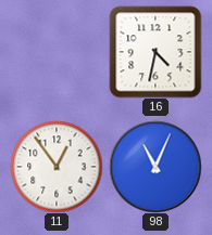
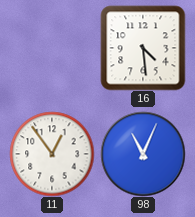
16: 4:32 -> 4:29
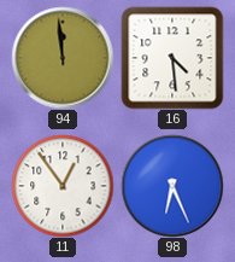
94: none -> 11:59
98: 11:04 -> 6:26
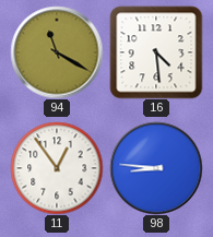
94: 11:59 -> 11:20
98: 6:26 -> 8:46
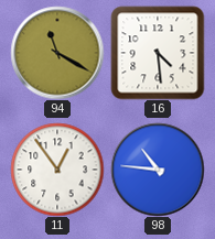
98: 8:46 -> 10:46
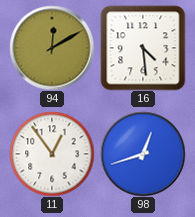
94: 11:20 -> 12:10
98: 10:46 -> 12:42
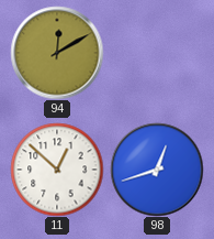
16: 4:29 -> none
11: 12:54 -> 12:52
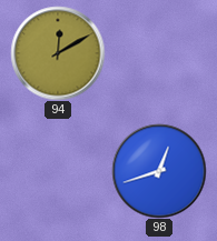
11: 12:52 -> none
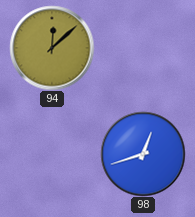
94: 12:10 -> 12:08
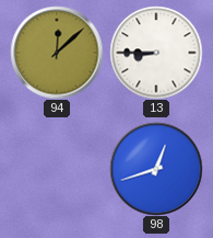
13: none -> 8:45
